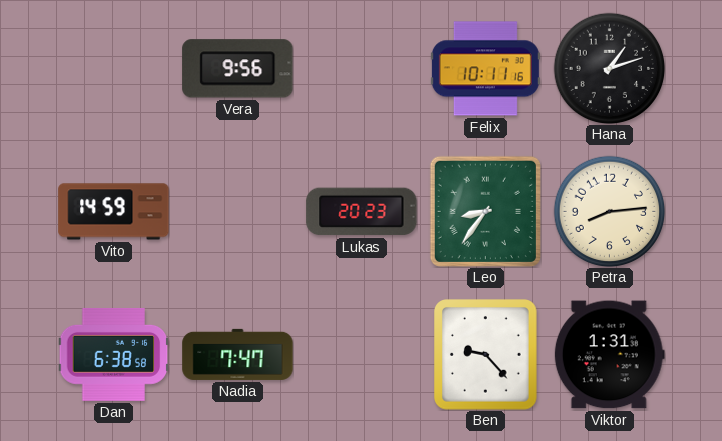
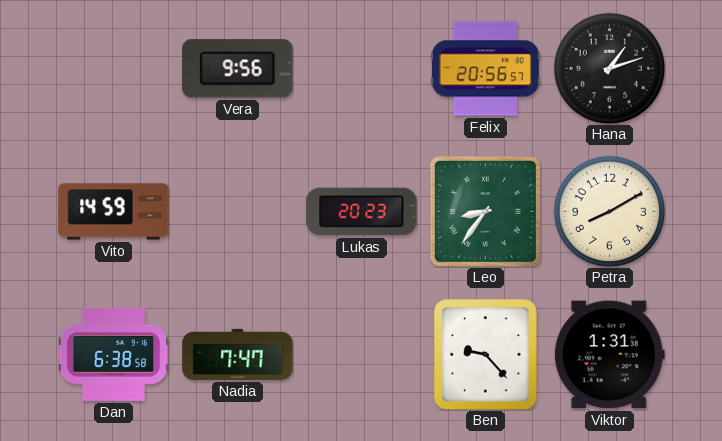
Felix: 10:11 -> 20:56
Petra: 8:14 -> 8:10
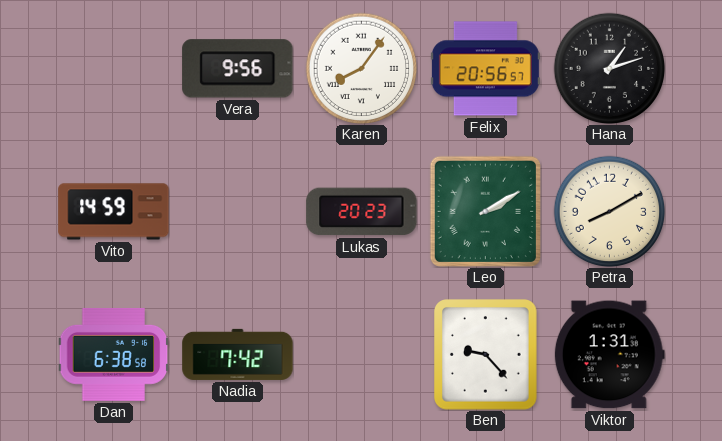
Karen: none -> 8:06
Leo: 8:36 -> 2:10
Nadia: 7:47 -> 7:42
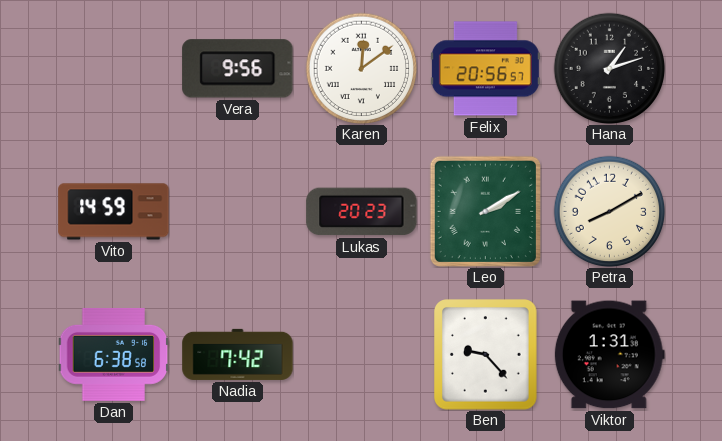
Karen: 8:06 -> 12:09
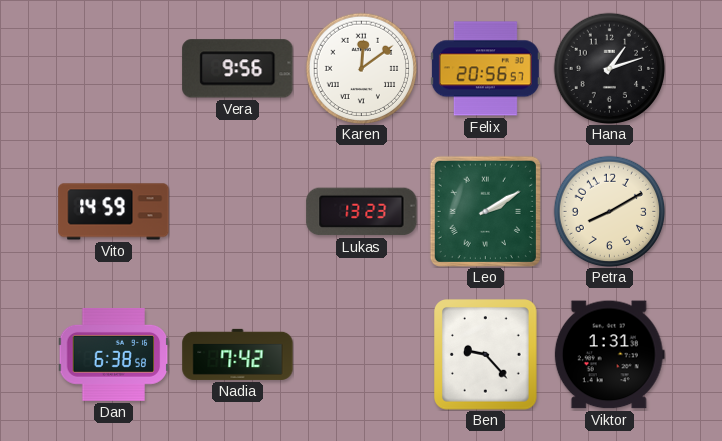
Lukas: 20:23 -> 13:23
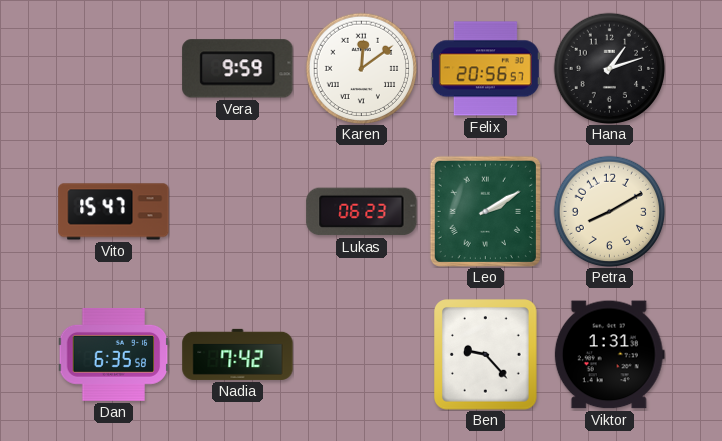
Vera: 9:56 -> 9:59
Vito: 14:59 -> 15:47
Lukas: 13:23 -> 06:23
Dan: 6:38 -> 6:35
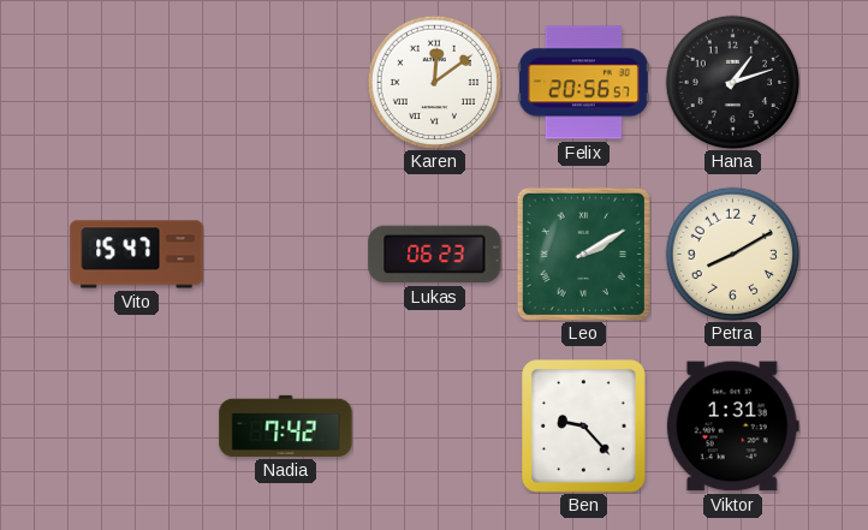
Vera: 9:59 -> none
Dan: 6:35 -> none
